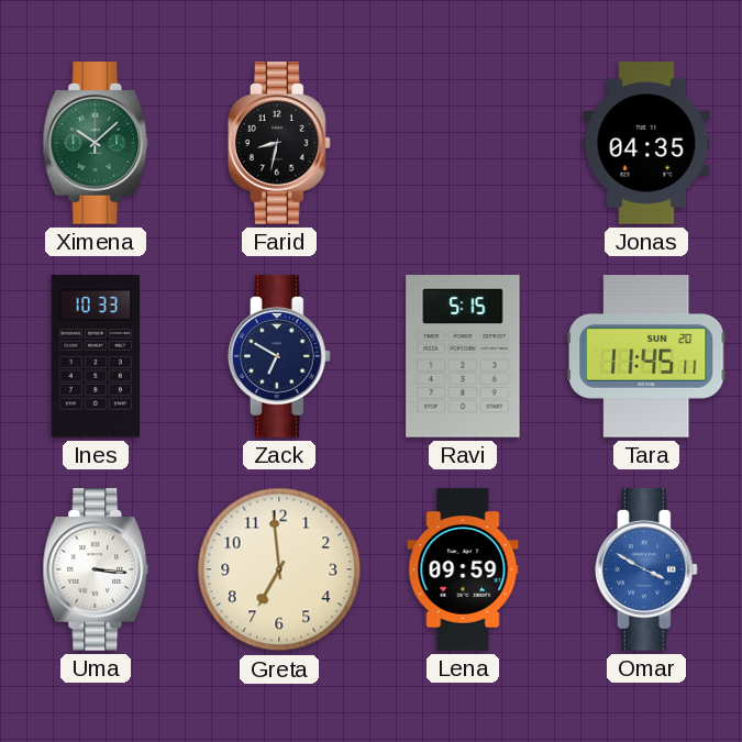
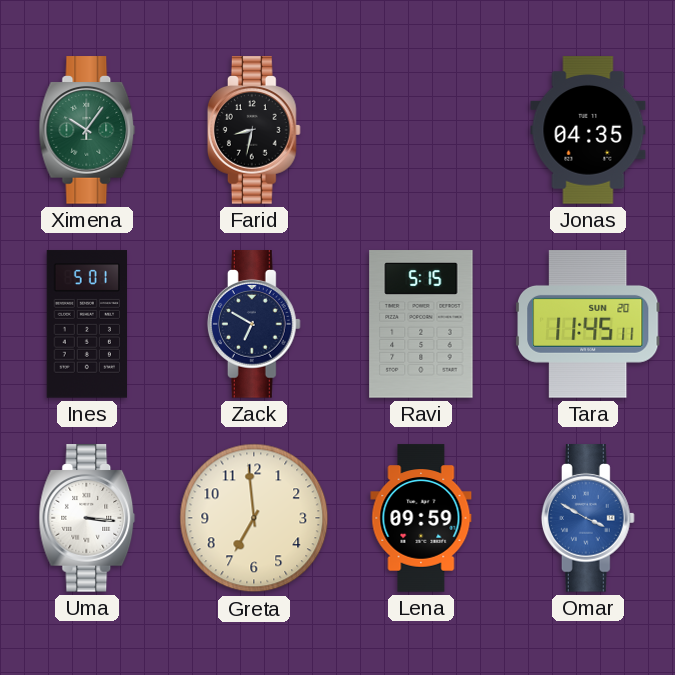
Ximena: 10:08 -> 10:06
Ines: 10:33 -> 5:01
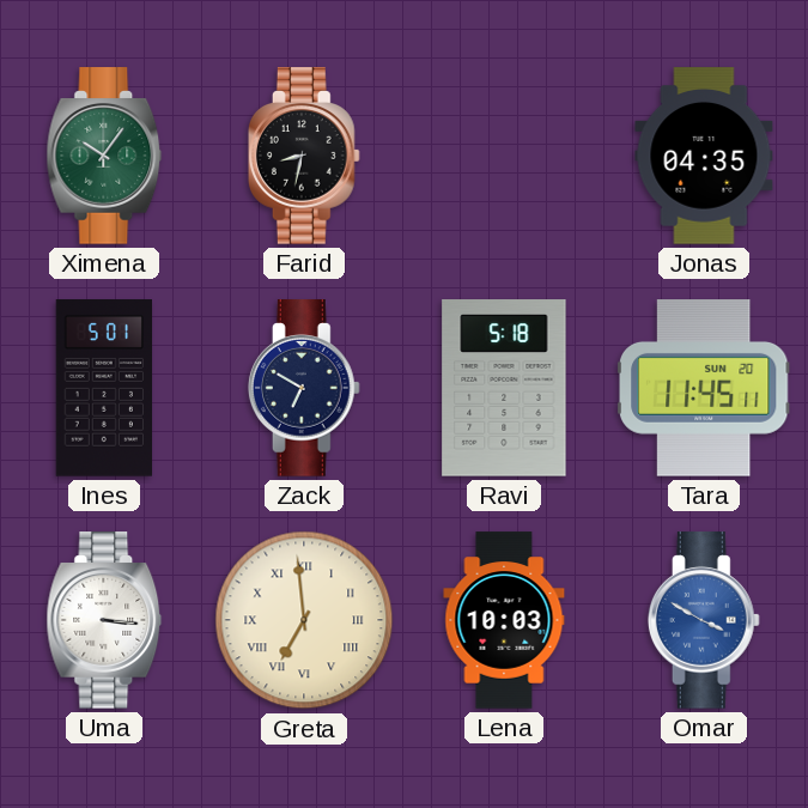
Ravi: 5:15 -> 5:18
Greta numerals: Arabic -> Roman
Lena: 09:59 -> 10:03
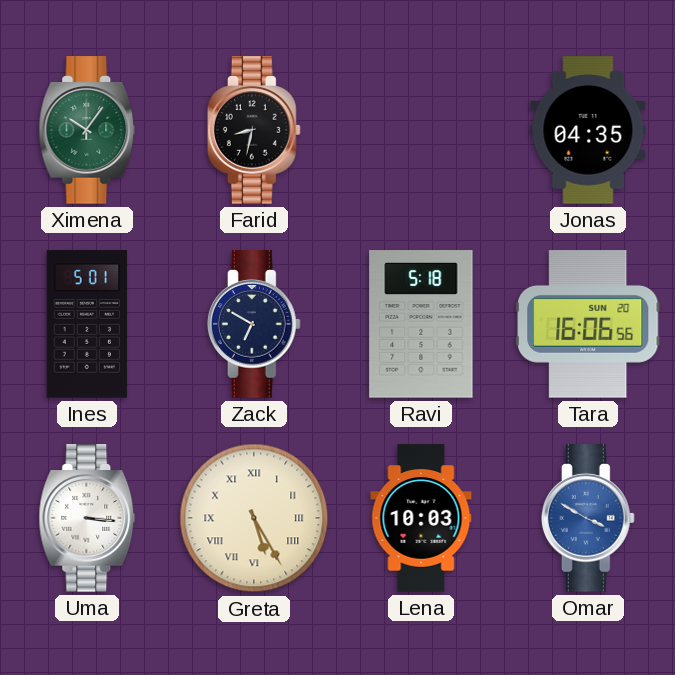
Tara: 11:45 -> 16:06
Greta: 6:59 -> 5:25
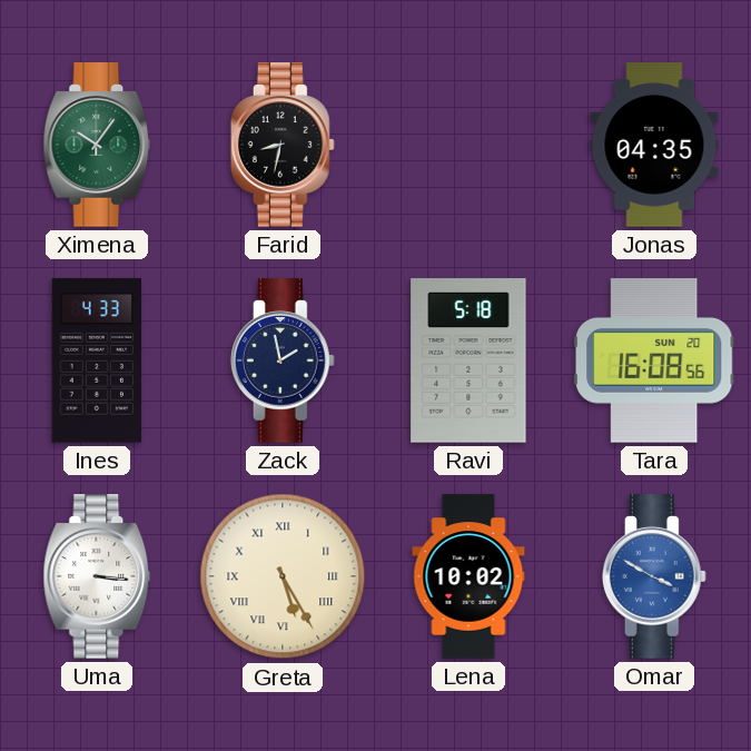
Ines: 5:01 -> 4:33
Zack: 6:50 -> 1:58
Tara: 16:06 -> 16:08
Lena: 10:03 -> 10:02
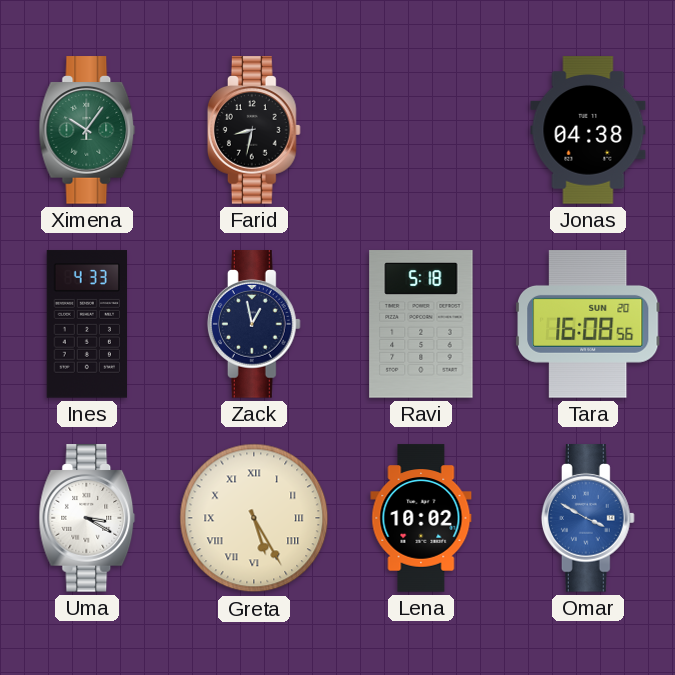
Jonas: 04:35 -> 04:38
Zack: 1:58 -> 12:58
Uma: 3:16 -> 3:20
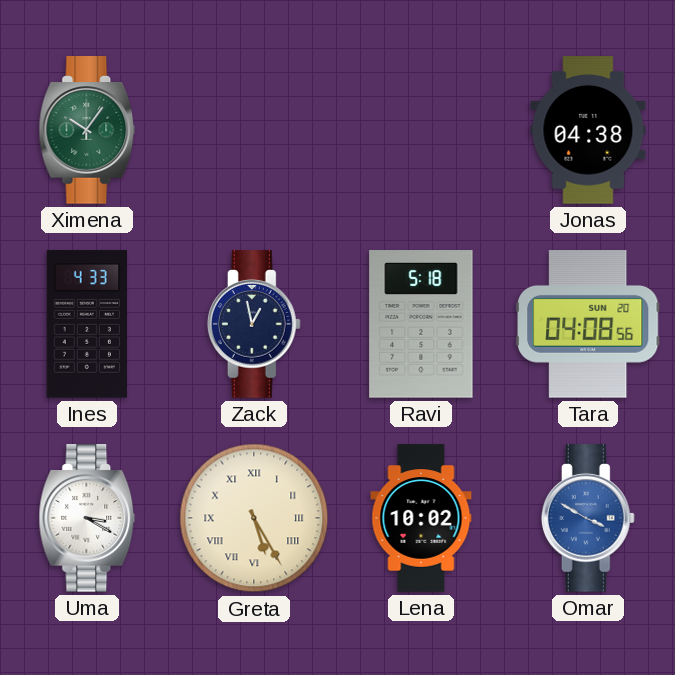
Farid: 8:32 -> none
Tara: 16:08 -> 04:08
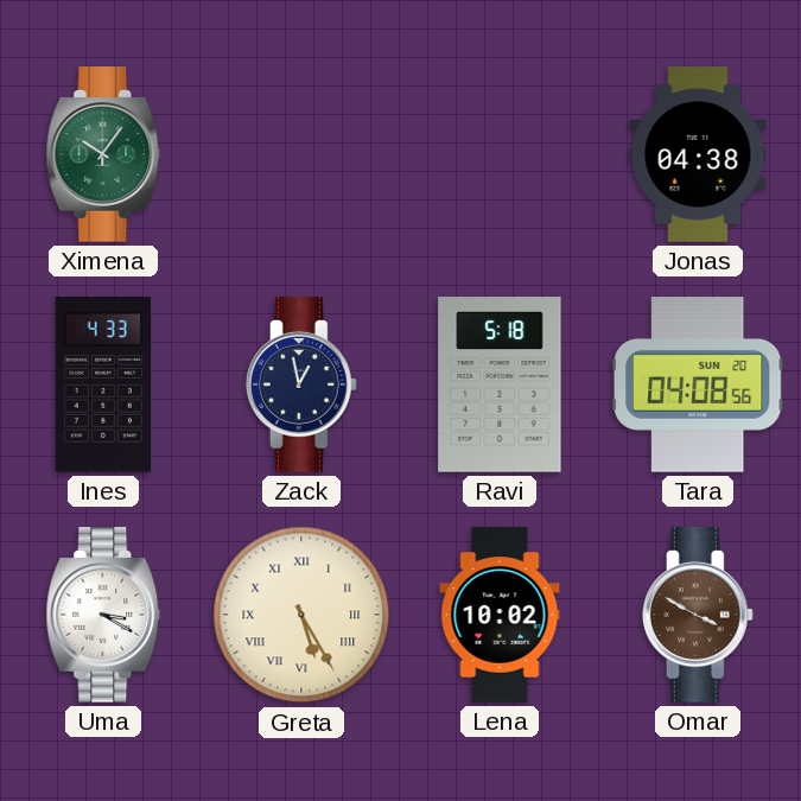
Omar dial: blue -> brown
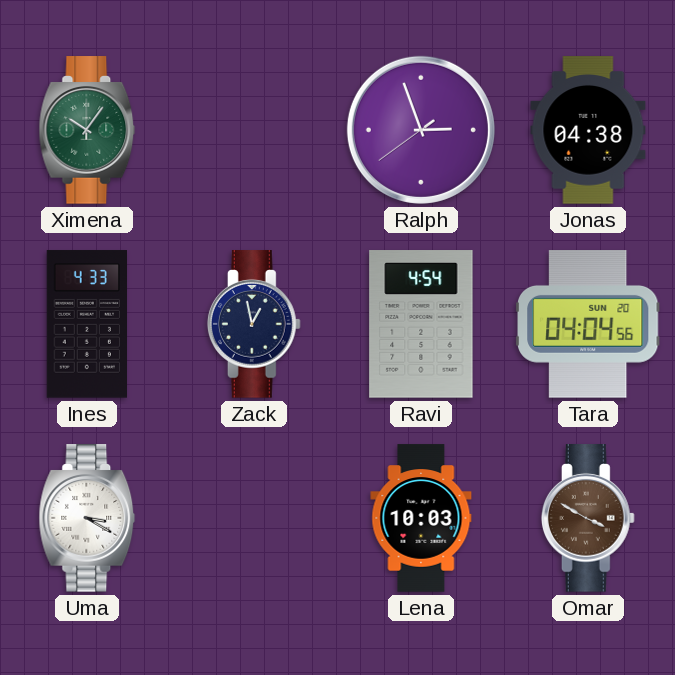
Ralph: none -> 2:56
Ravi: 5:18 -> 4:54
Tara: 04:08 -> 04:04
Greta: 5:25 -> none
Lena: 10:02 -> 10:03
